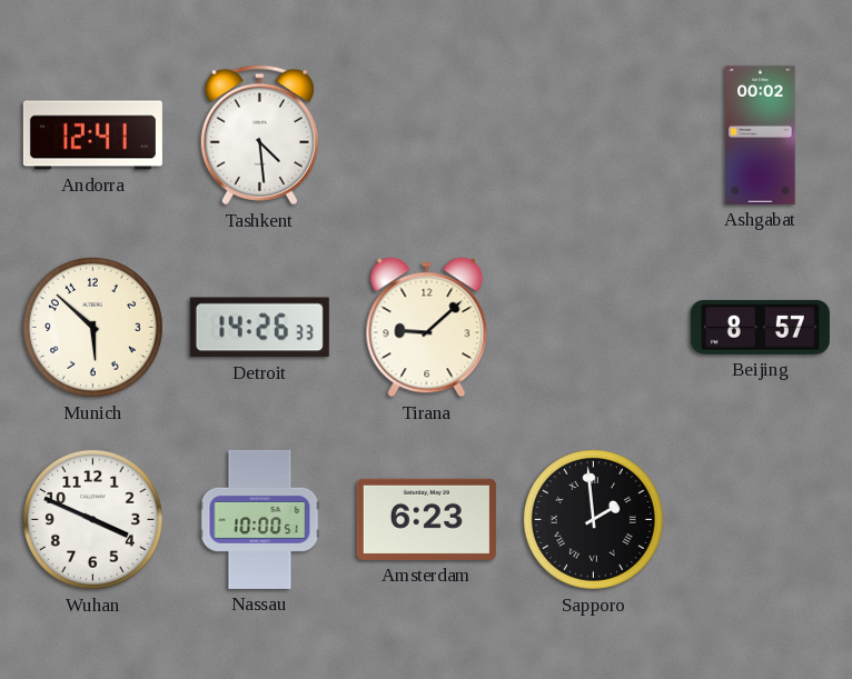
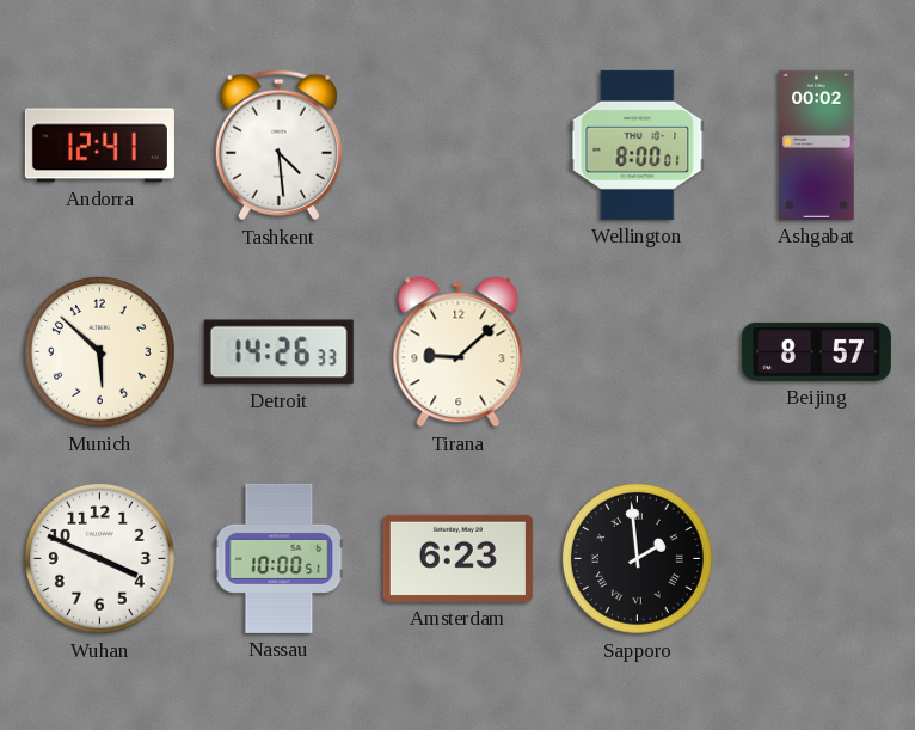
Wellington: none -> 8:00
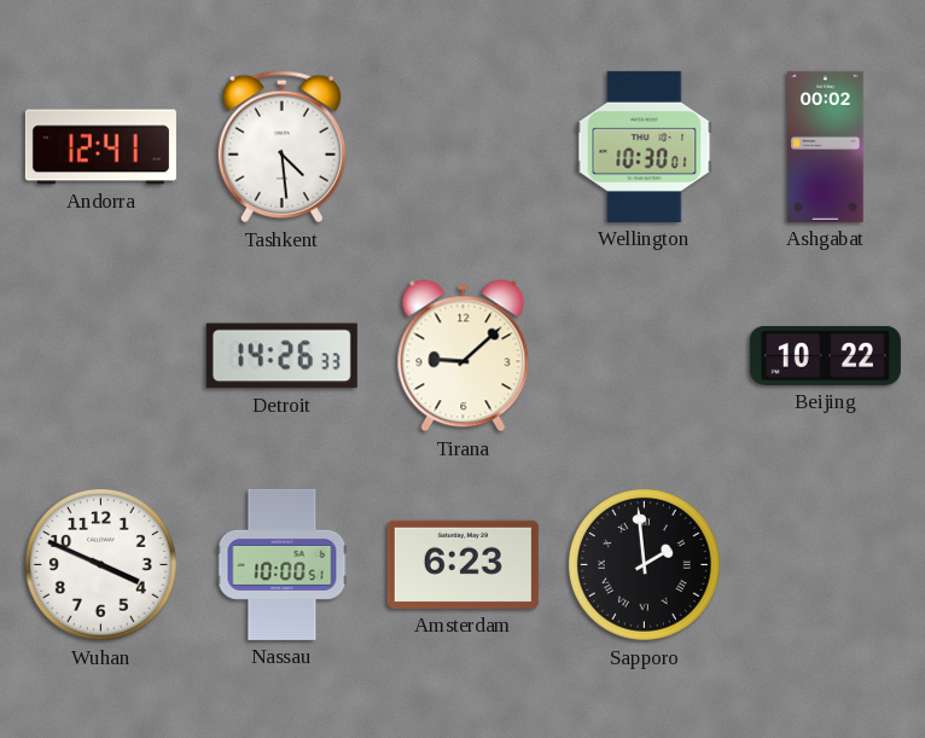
Wellington: 8:00 -> 10:30
Munich: 5:52 -> none
Beijing: 8:57 -> 10:22
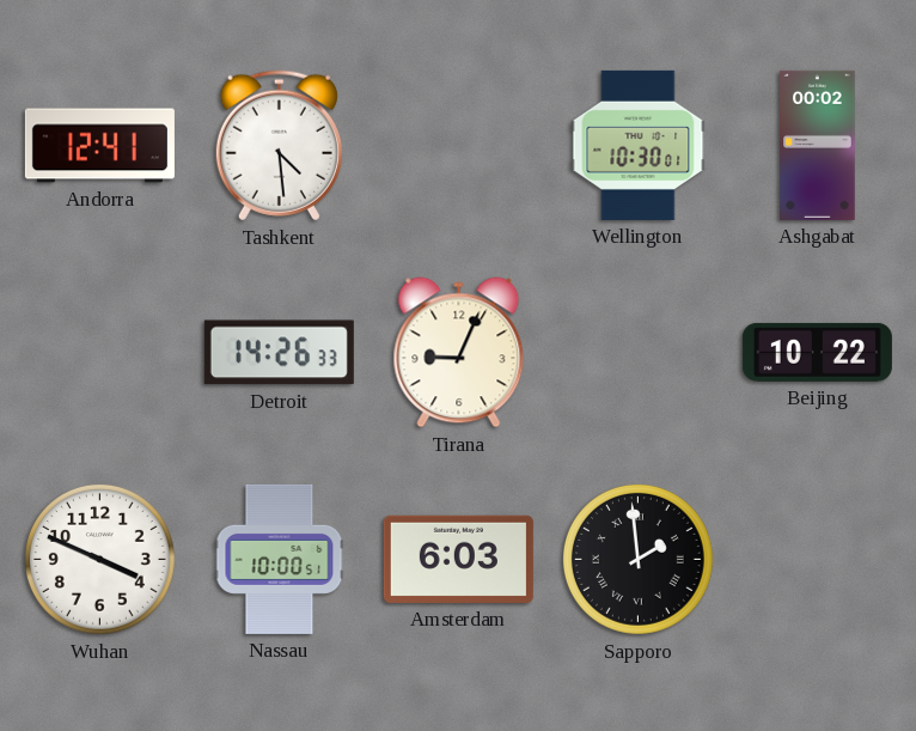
Tirana: 9:08 -> 9:04
Amsterdam: 6:23 -> 6:03
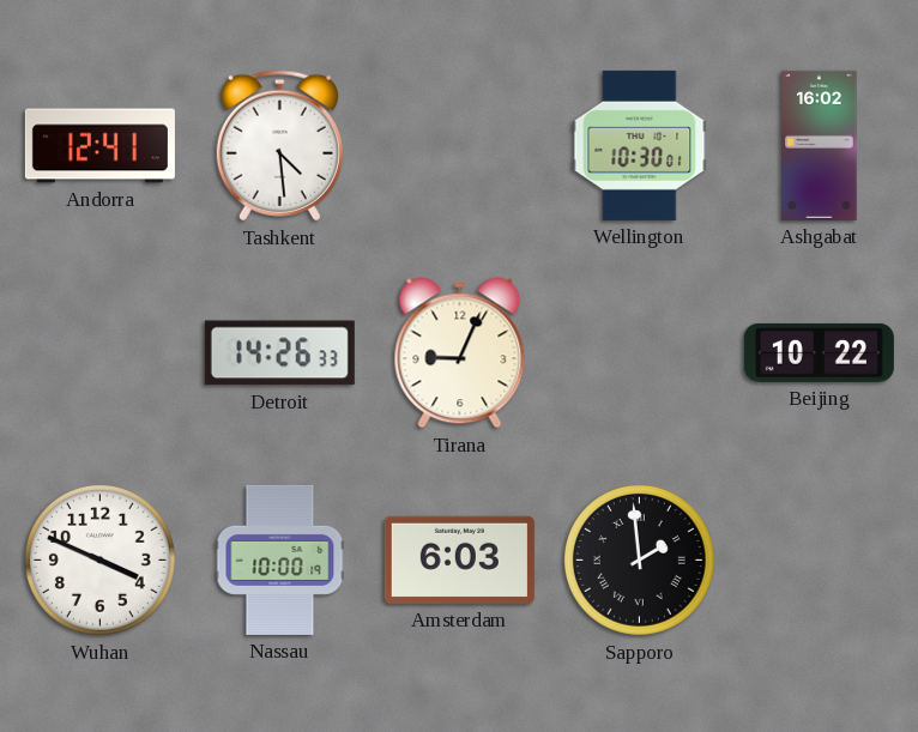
Ashgabat: 00:02 -> 16:02
Nassau: 10:00:51 -> 10:00:19
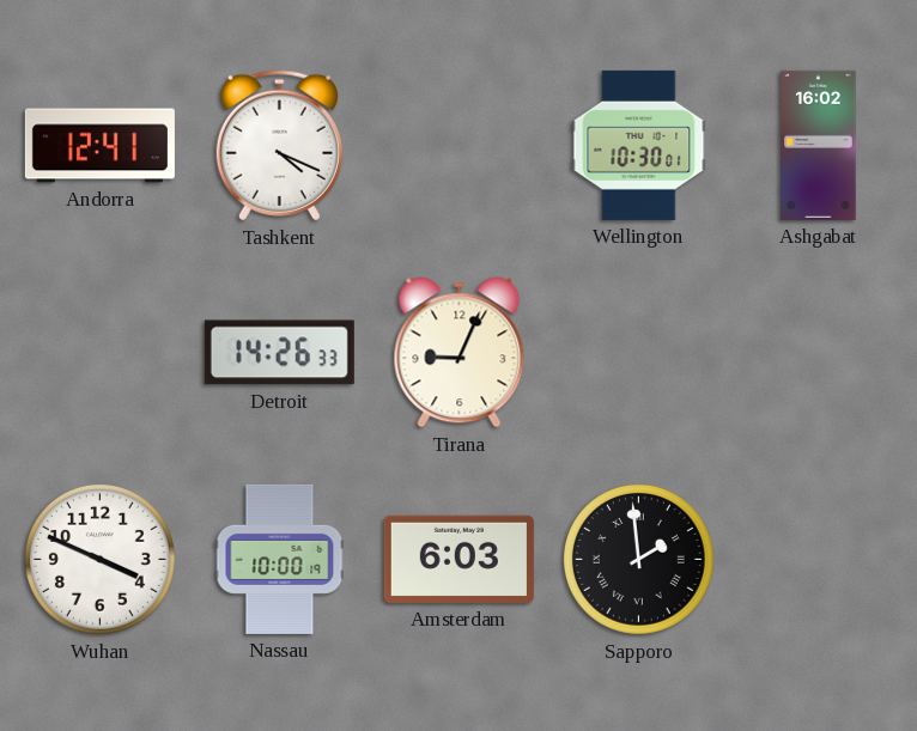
Tashkent: 4:29 -> 4:19
Beijing: 10:22 -> none
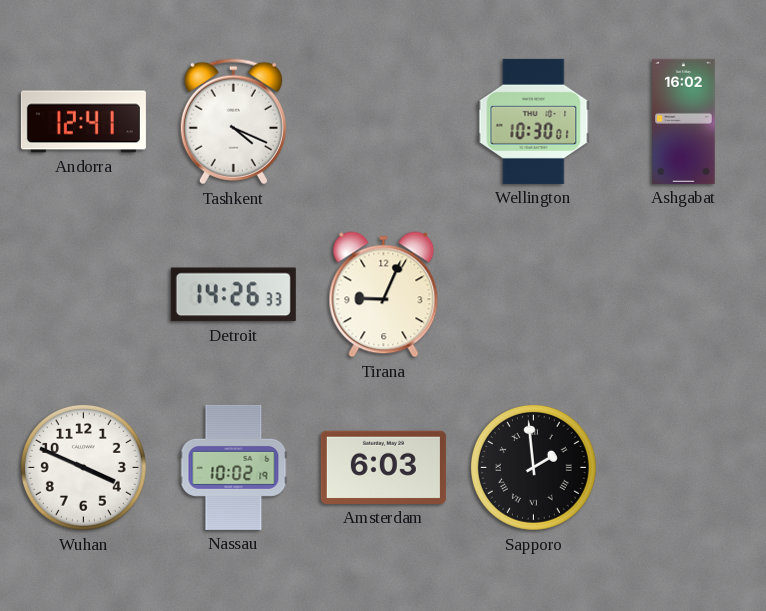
Nassau: 10:00 -> 10:02
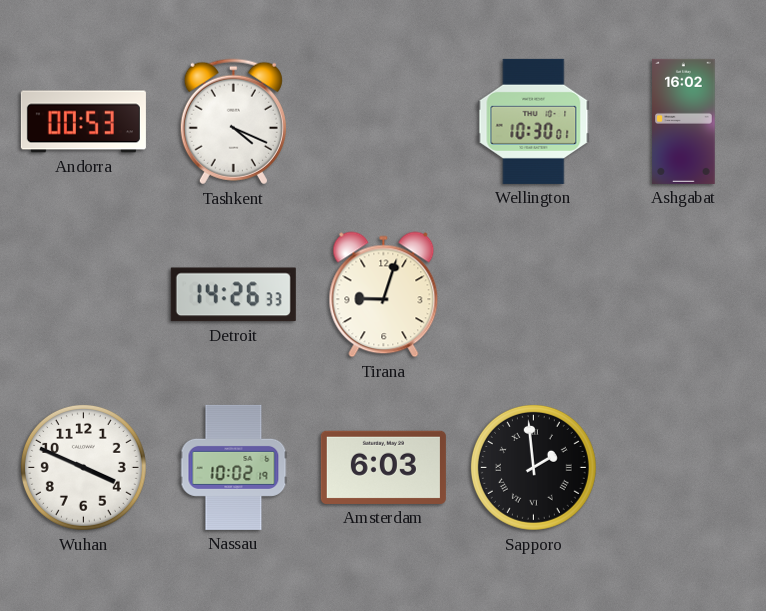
Andorra: 12:41 -> 00:53
Tirana: 9:04 -> 9:03
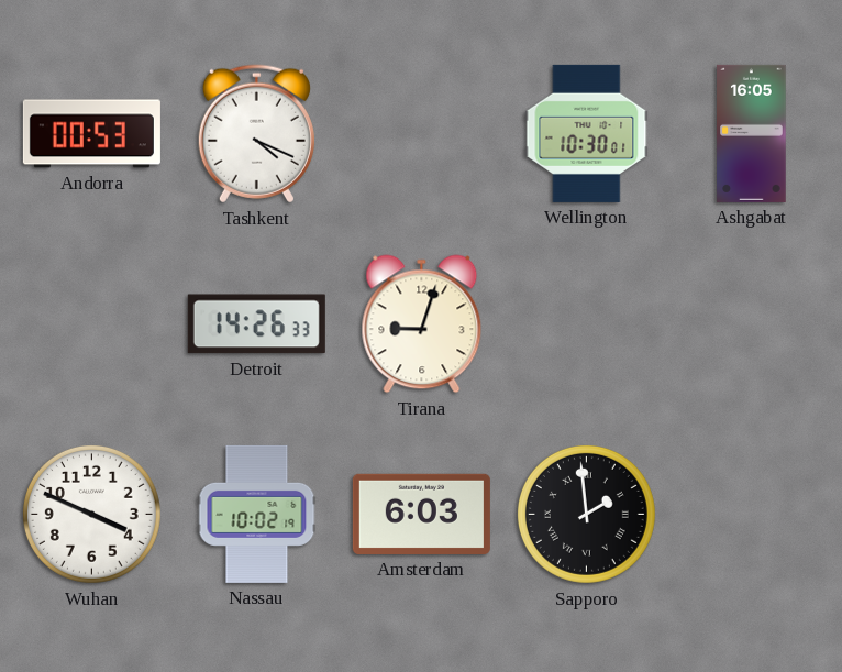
Ashgabat: 16:02 -> 16:05
